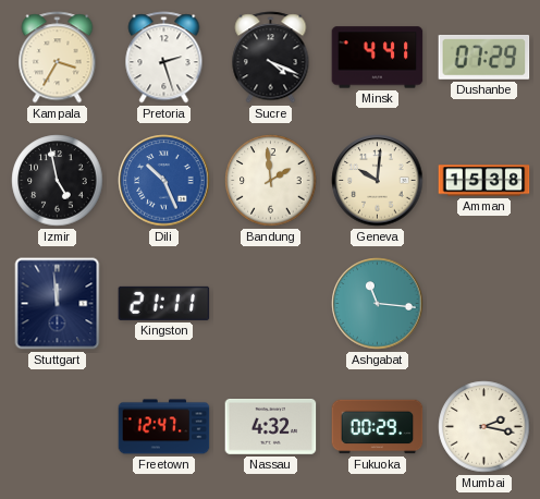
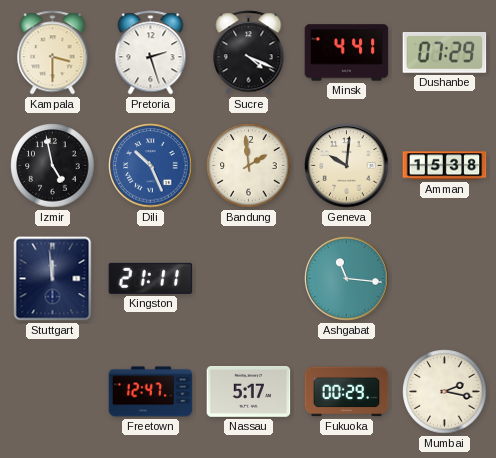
Kampala: 3:35 -> 3:30
Nassau: 4:32 -> 5:17
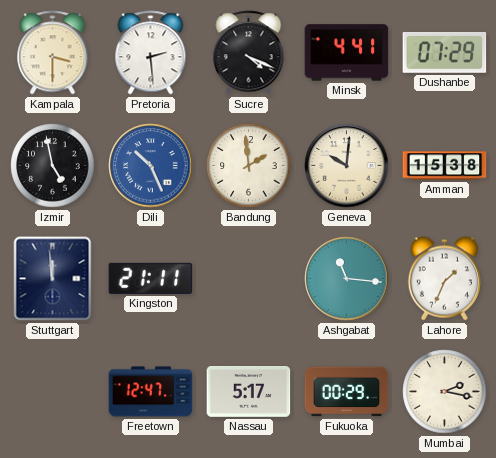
Pretoria: 2:27 -> 2:29
Lahore: none -> 1:34
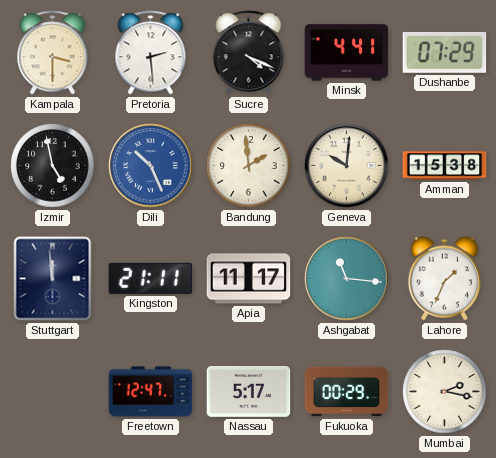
Apia: none -> 11:17
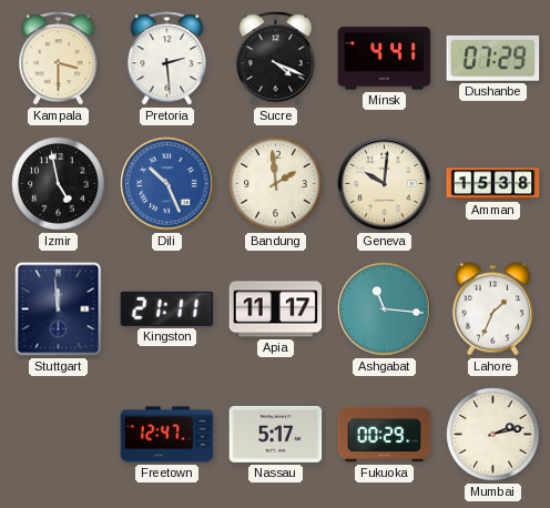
Mumbai: 2:17 -> 2:13
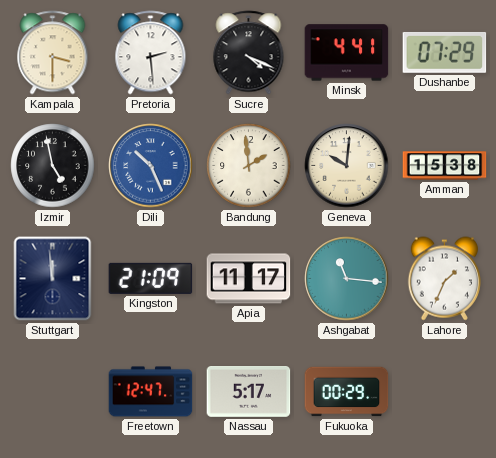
Kingston: 21:11 -> 21:09
Mumbai: 2:13 -> none
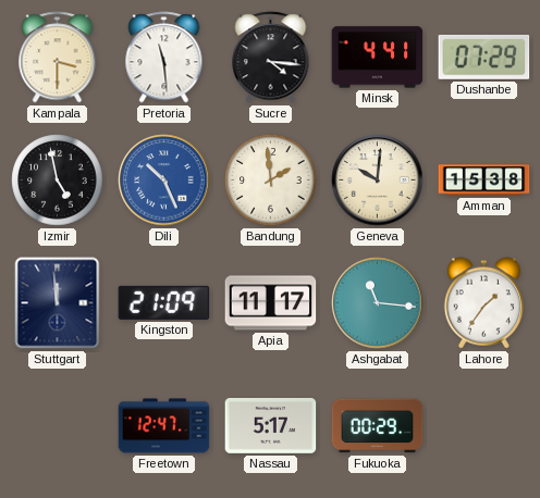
Pretoria: 2:29 -> 11:29
Sucre: 4:19 -> 4:16
Lahore: 1:34 -> 1:36
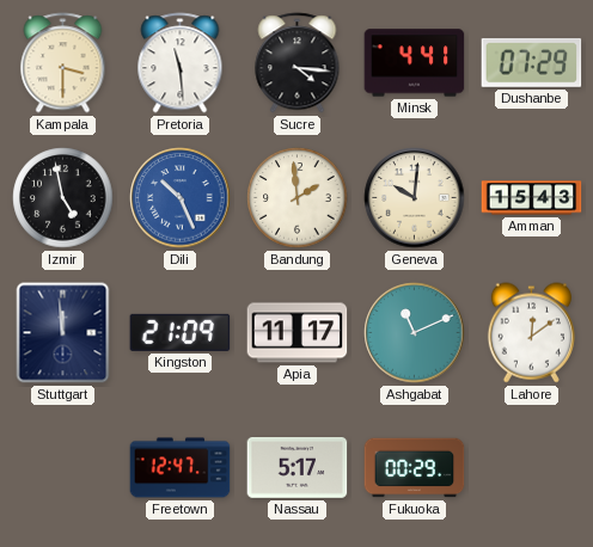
Amman: 15:38 -> 15:43
Ashgabat: 11:16 -> 11:11
Lahore: 1:36 -> 12:09
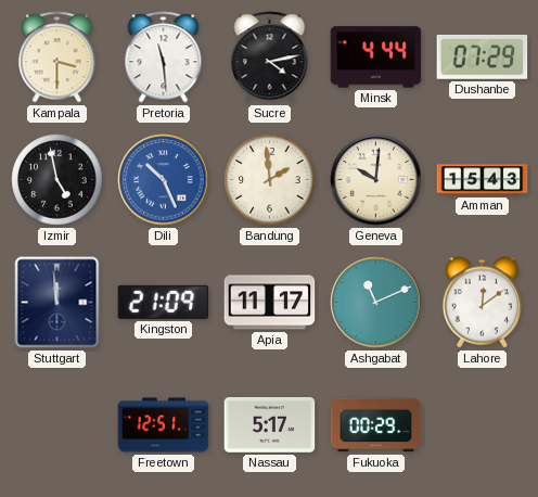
Sucre: 4:16 -> 4:13
Minsk: 4:41 -> 4:44
Freetown: 12:47 -> 12:51
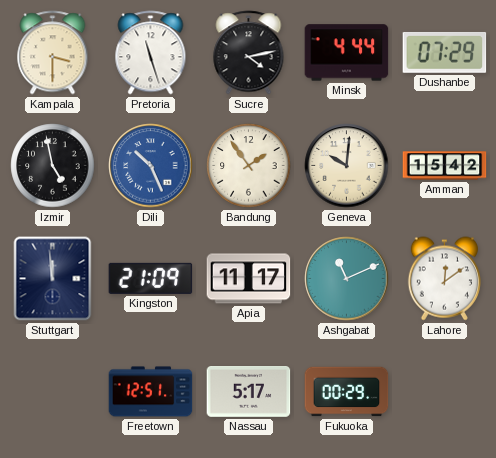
Pretoria: 11:29 -> 11:27
Bandung: 1:59 -> 1:54
Amman: 15:43 -> 15:42
